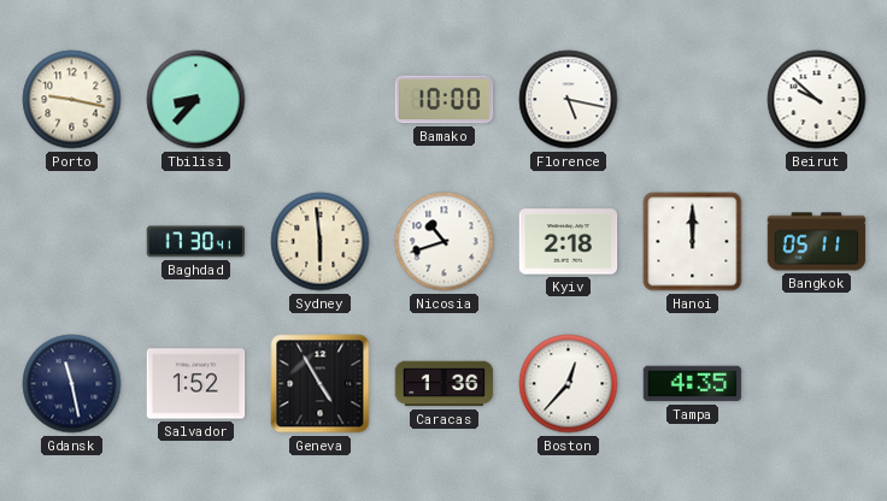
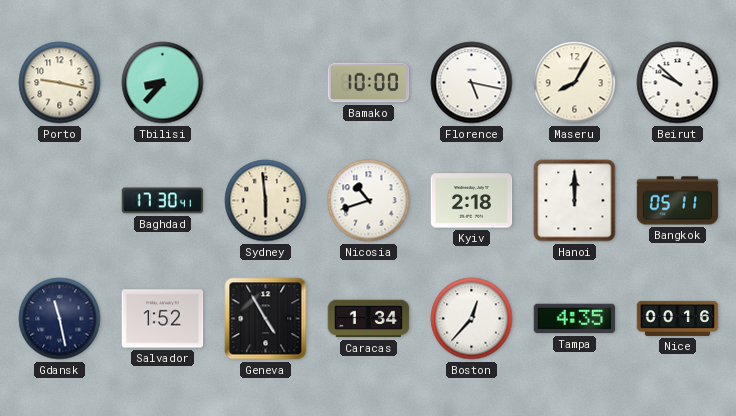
Maseru: none -> 8:05
Caracas: 1:36 -> 1:34
Nice: none -> 00:16
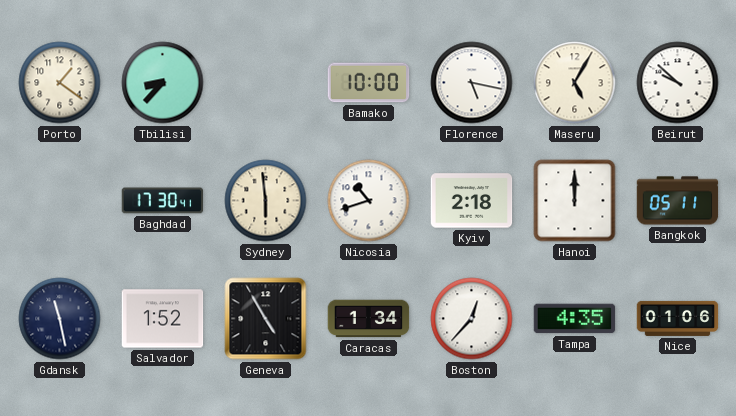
Porto: 9:17 -> 1:21
Maseru: 8:05 -> 5:05
Nice: 00:16 -> 01:06
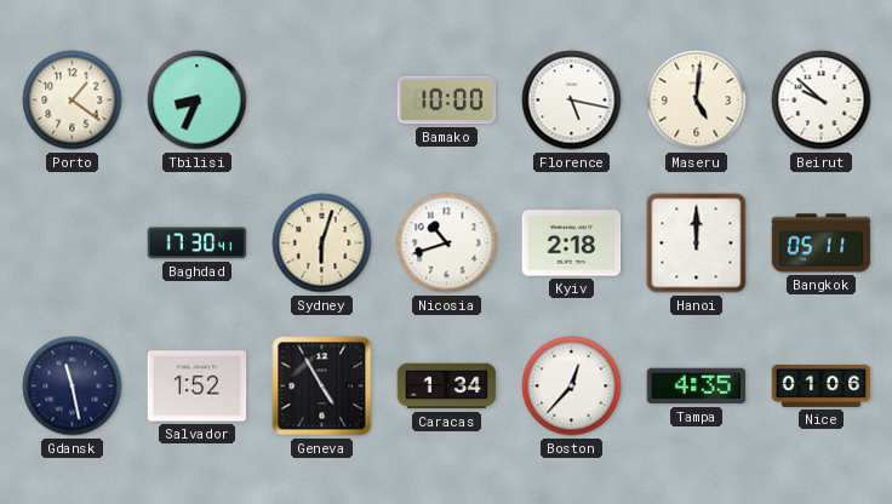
Tbilisi: 8:37 -> 8:34
Maseru: 5:05 -> 5:01
Sydney: 5:59 -> 6:03
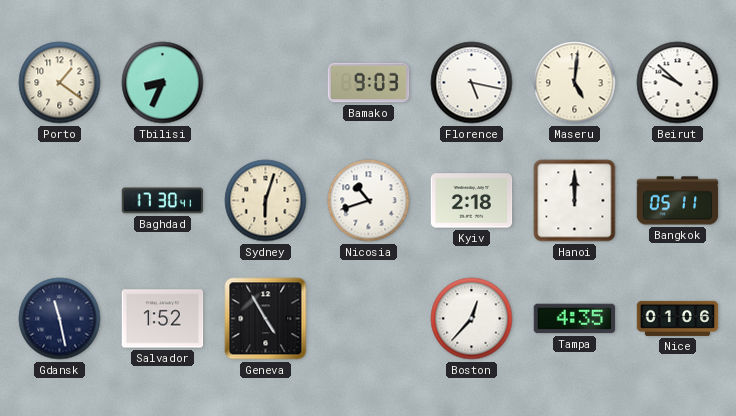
Bamako: 10:00 -> 9:03
Caracas: 1:34 -> none
